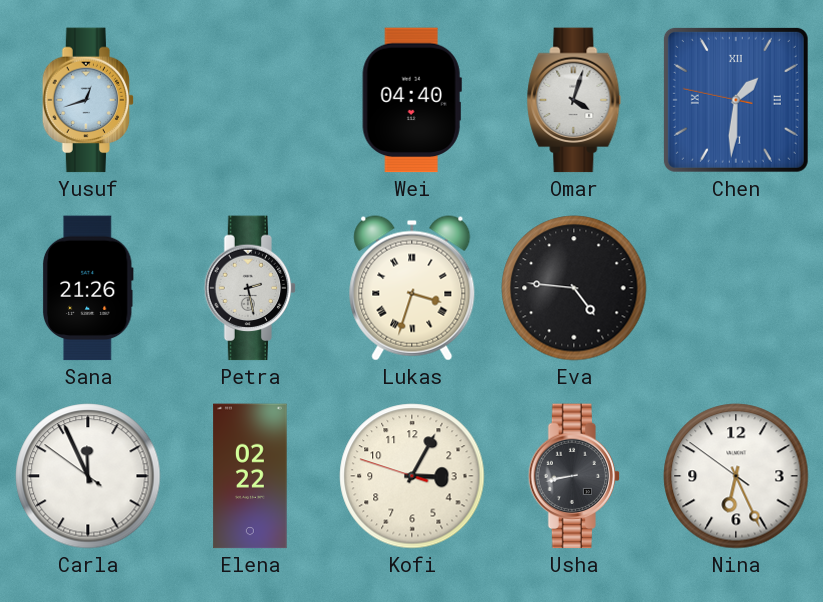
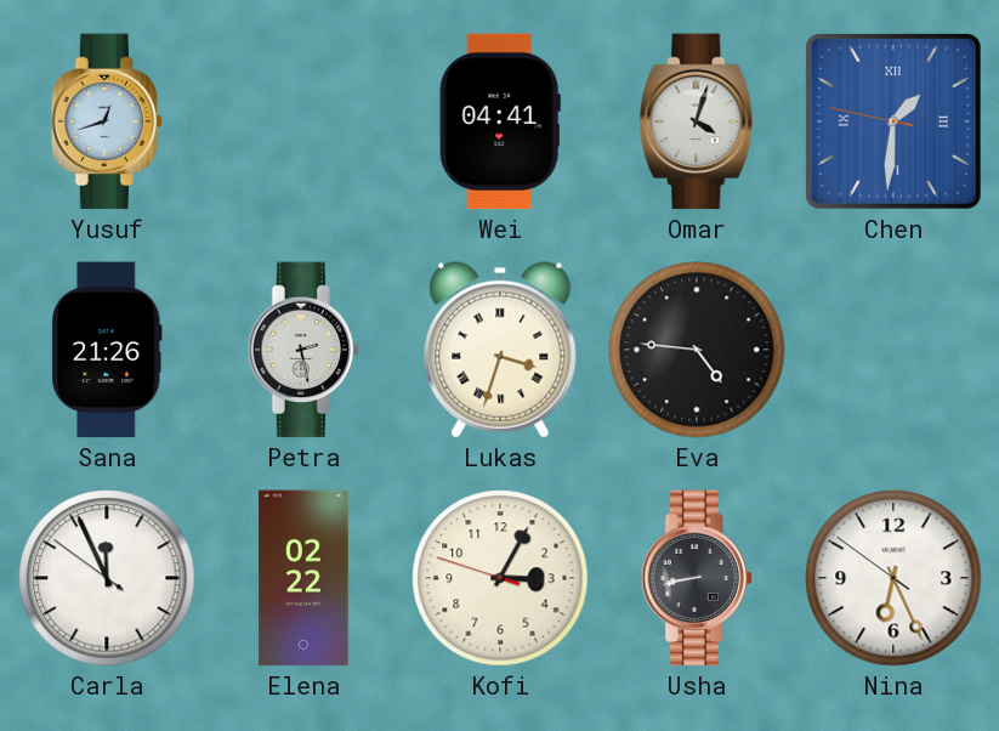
Wei: 04:40 -> 04:41
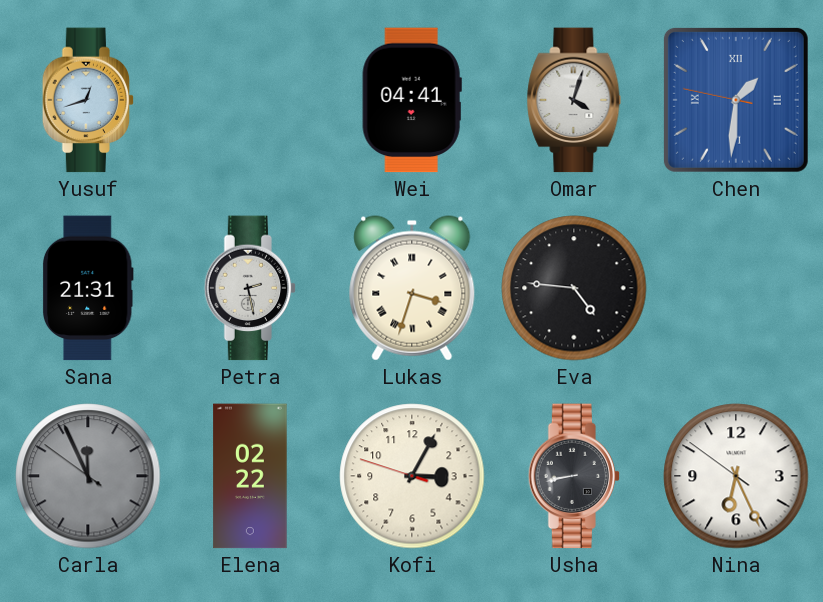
Sana: 21:26 -> 21:31
Carla dial: white -> grey
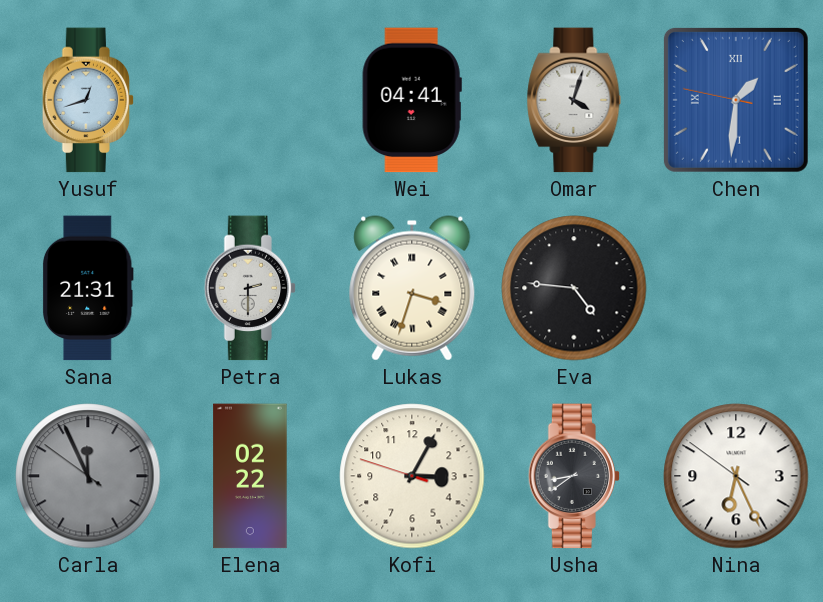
Petra: 2:28 -> 2:30
Usha: 8:43 -> 8:39
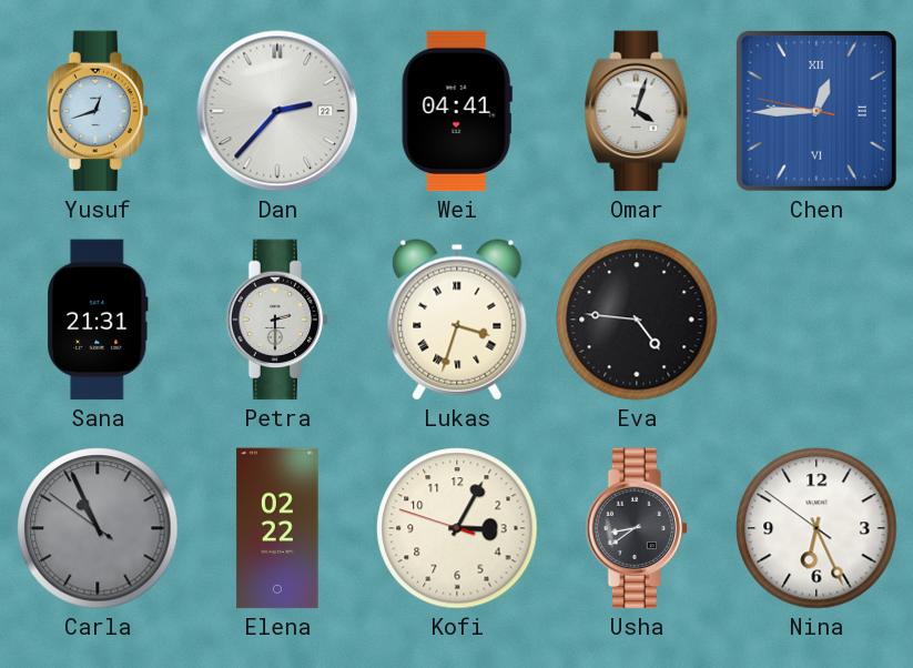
Dan: none -> 2:37
Chen: 1:30 -> 12:44
Carla: 11:55 -> 10:55
